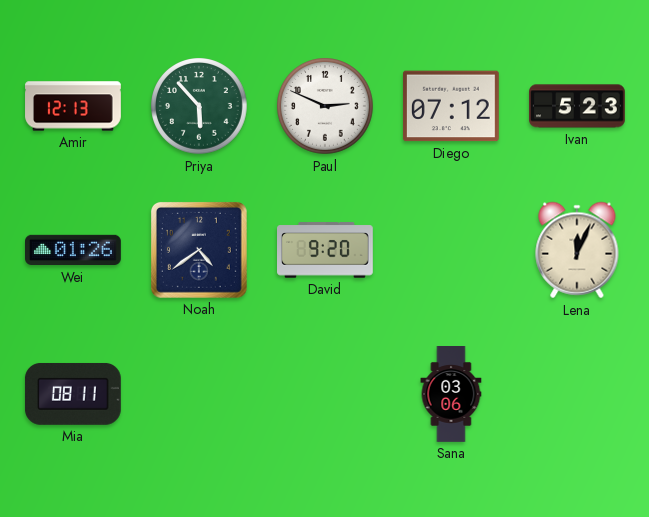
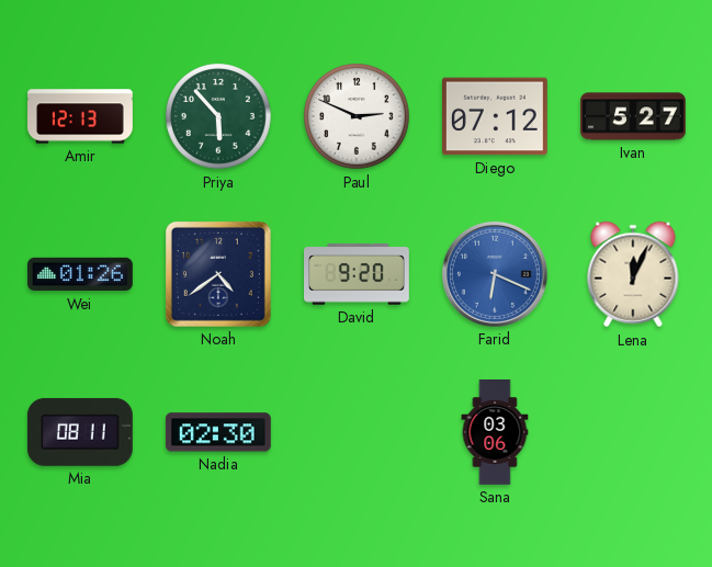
Ivan: 5:23 -> 5:27
Farid: none -> 6:19
Nadia: none -> 02:30
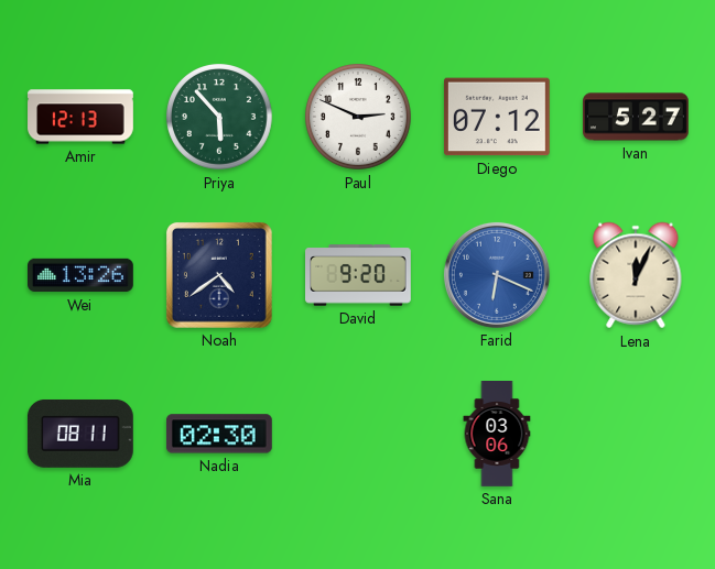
Wei: 01:26 -> 13:26
